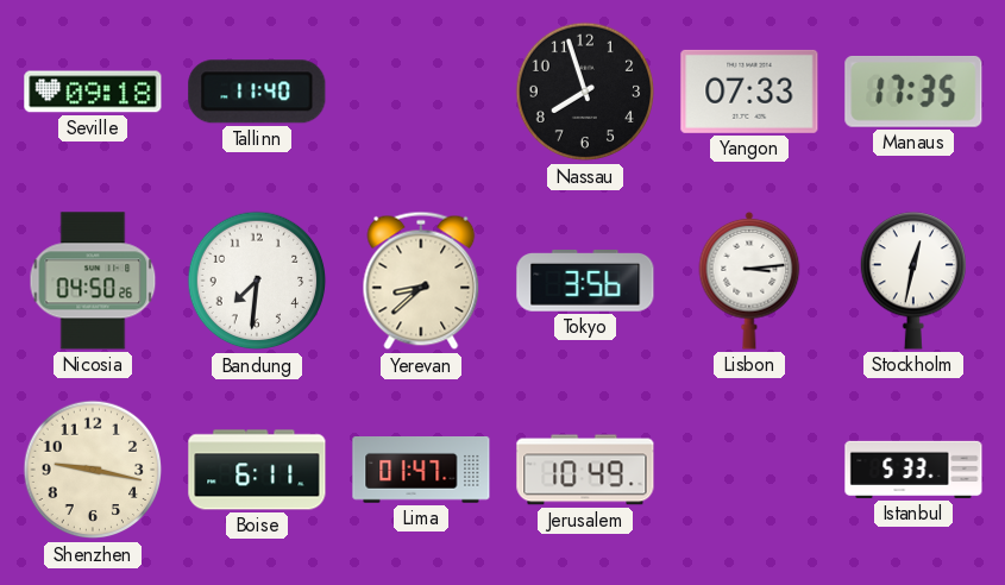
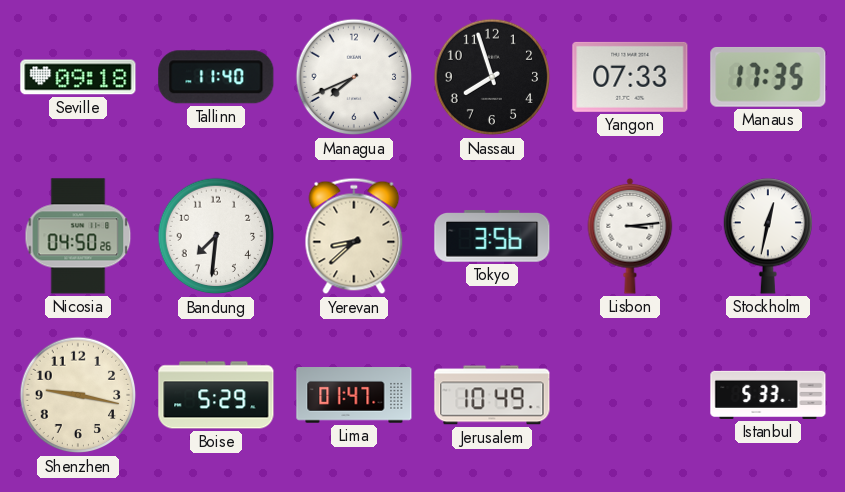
Managua: none -> 7:41
Boise: 6:11 -> 5:29
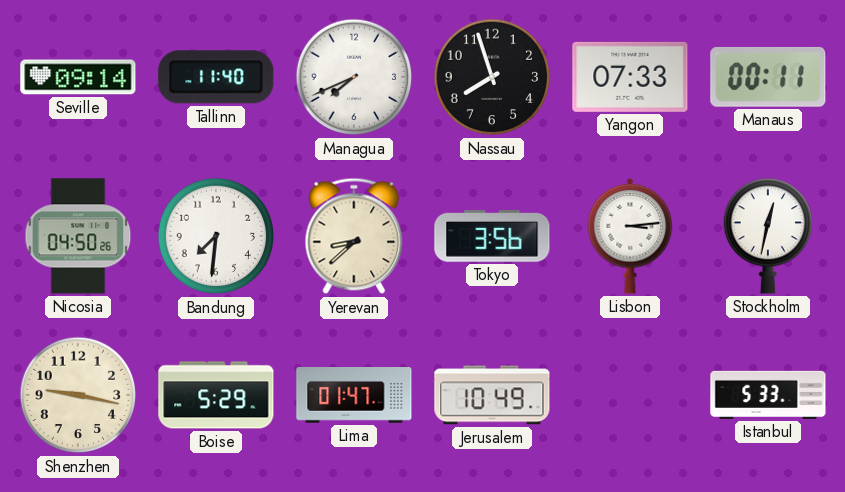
Seville: 09:18 -> 09:14
Manaus: 17:35 -> 00:11
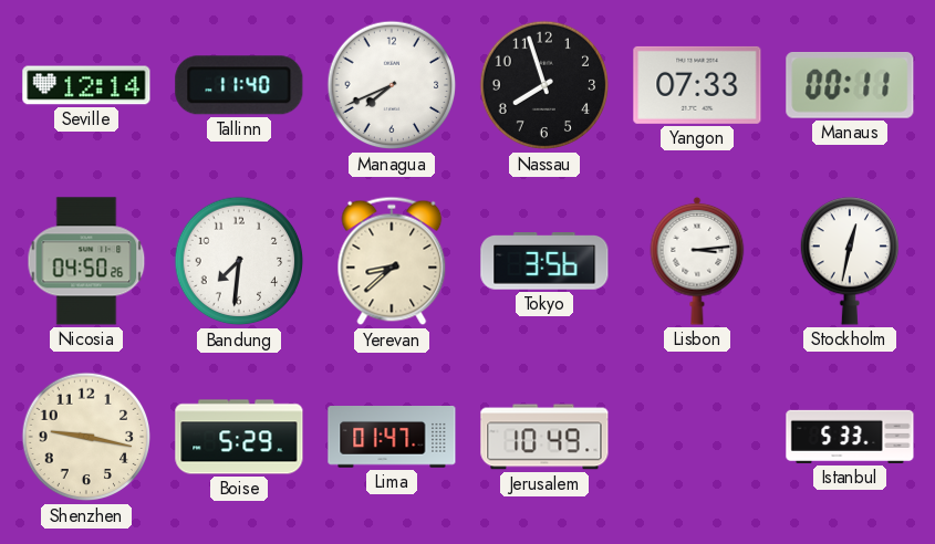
Seville: 09:14 -> 12:14
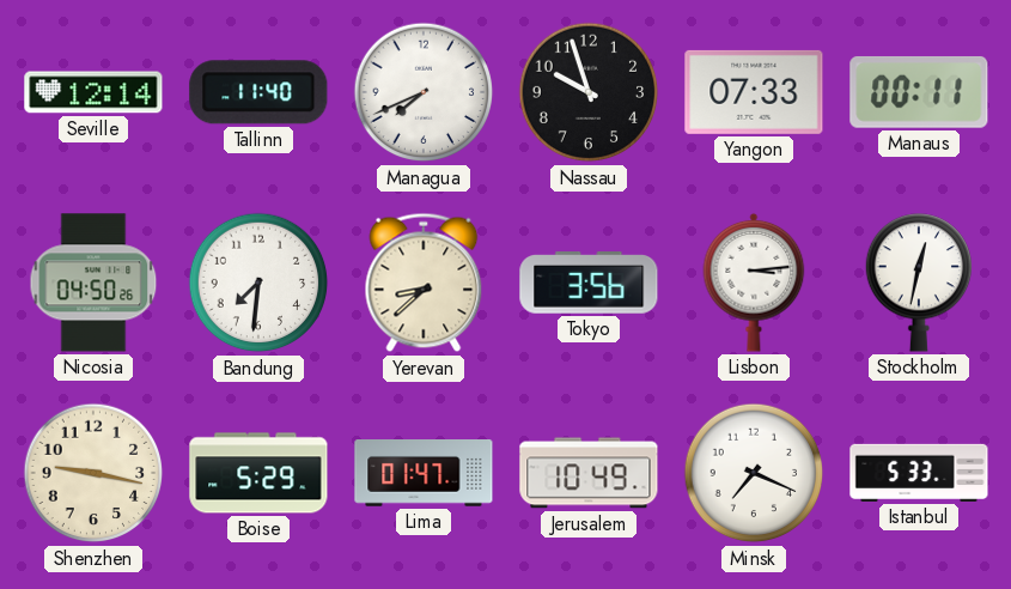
Nassau: 7:57 -> 9:57
Minsk: none -> 7:19
